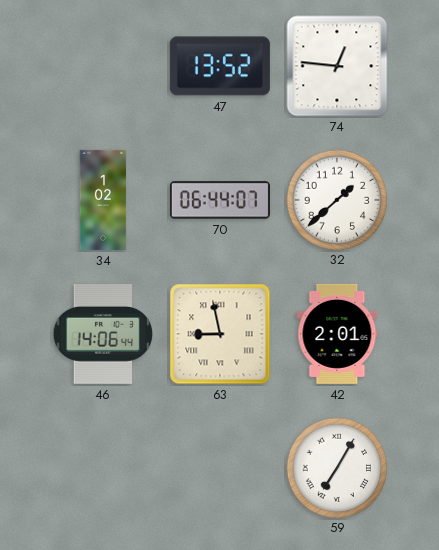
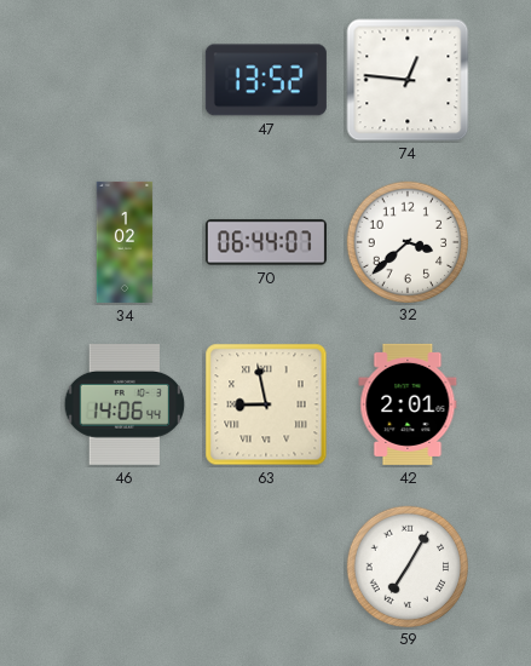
32: 1:38 -> 3:38
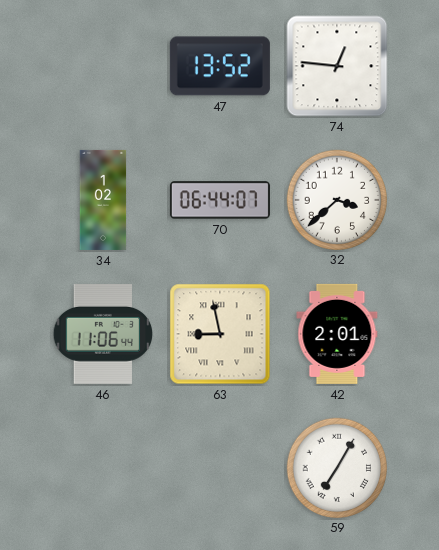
46: 14:06 -> 11:06
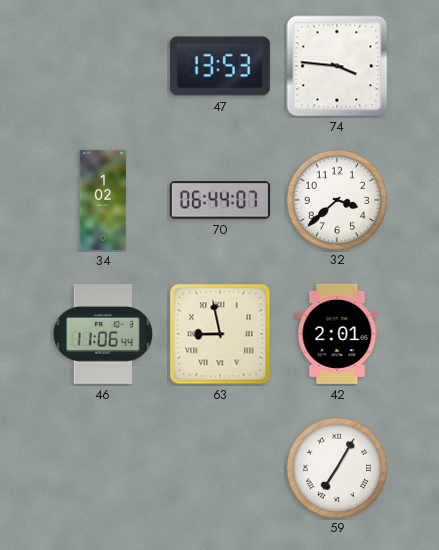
47: 13:52 -> 13:53
74: 12:46 -> 3:46
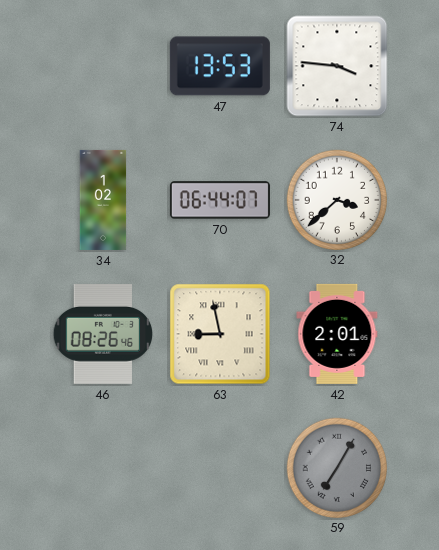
46: 11:06 -> 08:26
59 dial: white -> grey
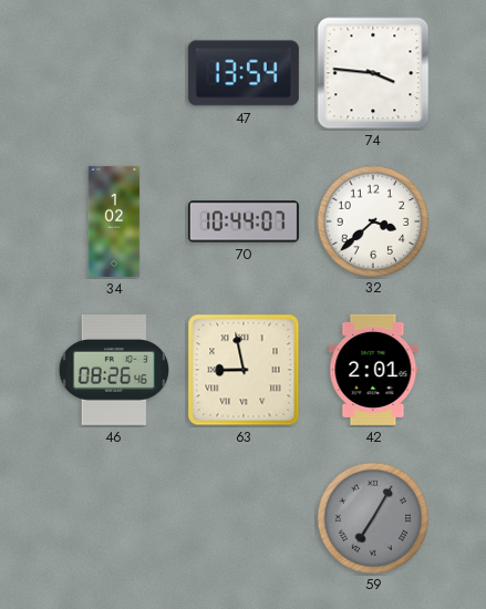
47: 13:53 -> 13:54
70: 06:44 -> 10:44
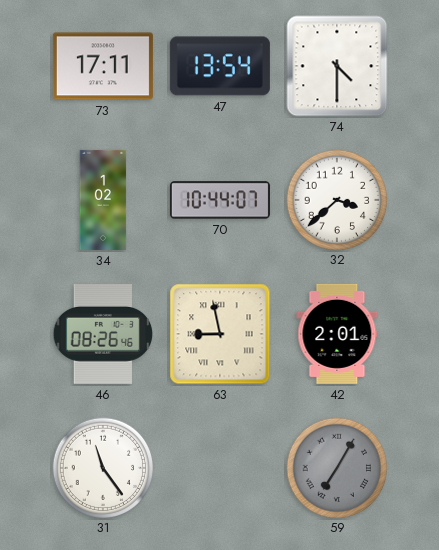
73: none -> 17:11
74: 3:46 -> 4:30
31: none -> 11:24
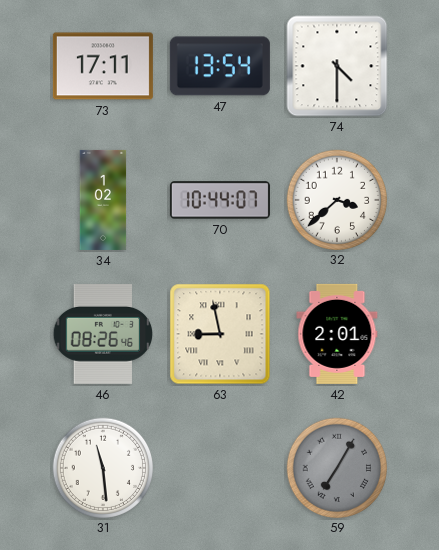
31: 11:24 -> 11:29
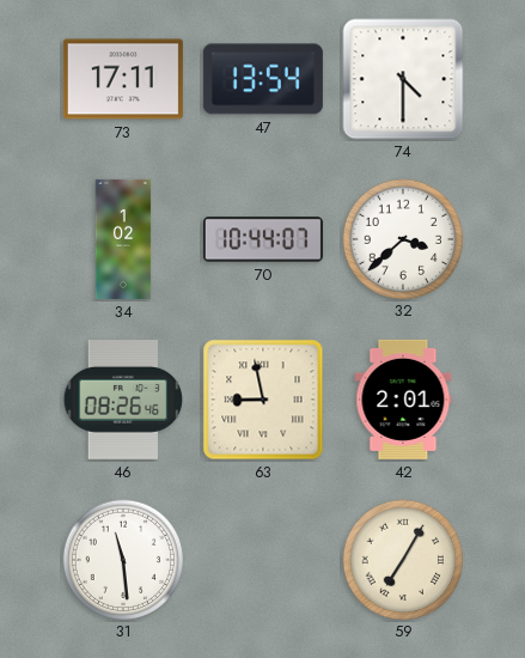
59 dial: grey -> cream
